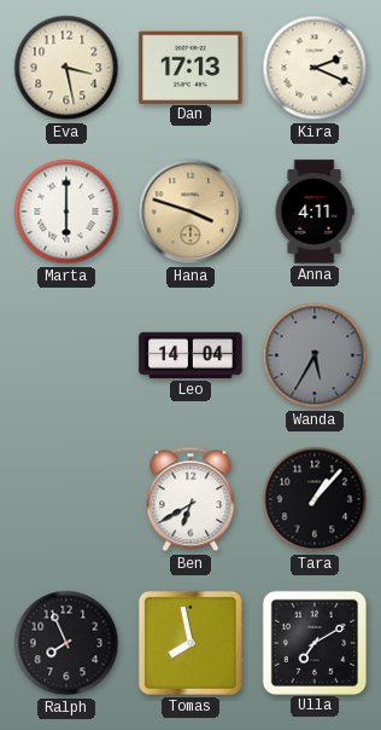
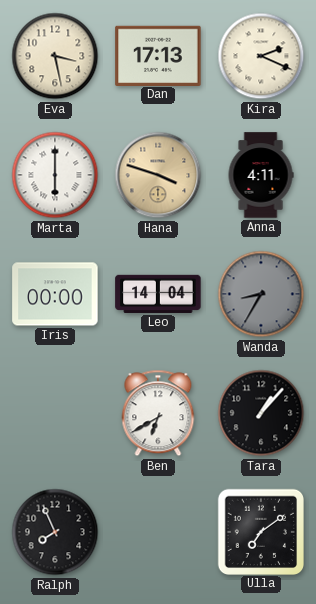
Iris: none -> 00:00
Wanda: 5:35 -> 8:35
Tomas: 7:58 -> none
Ulla: 7:10 -> 7:09
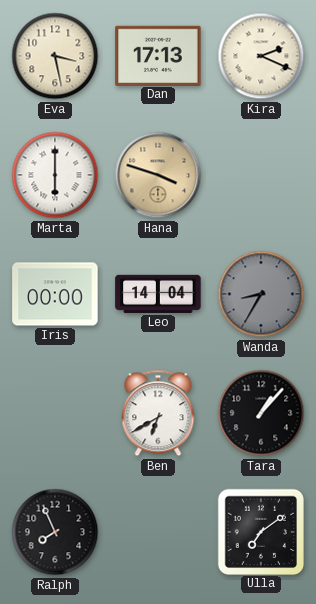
Anna: 4:11 -> none
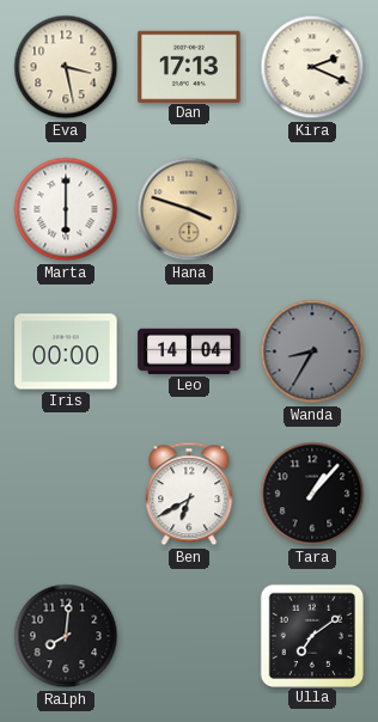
Ralph: 7:56 -> 8:01
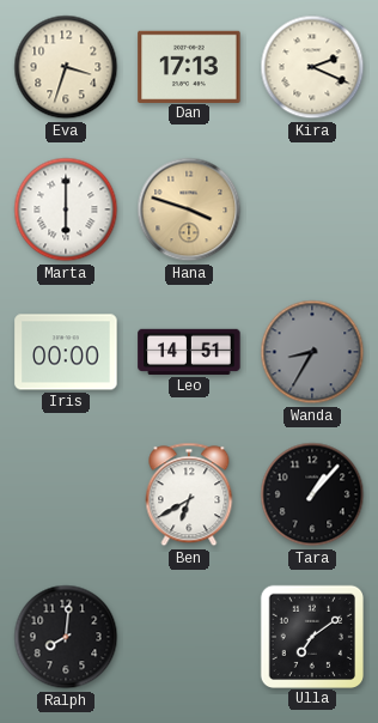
Eva: 3:28 -> 3:33
Leo: 14:04 -> 14:51
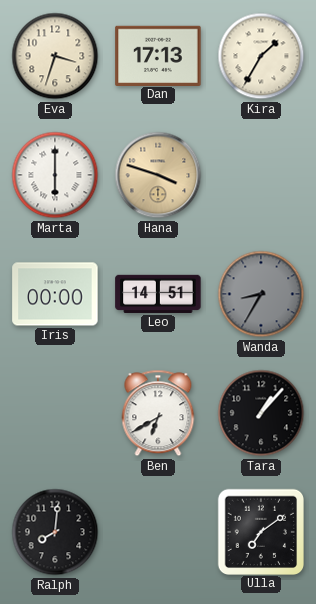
Kira: 2:19 -> 1:35
